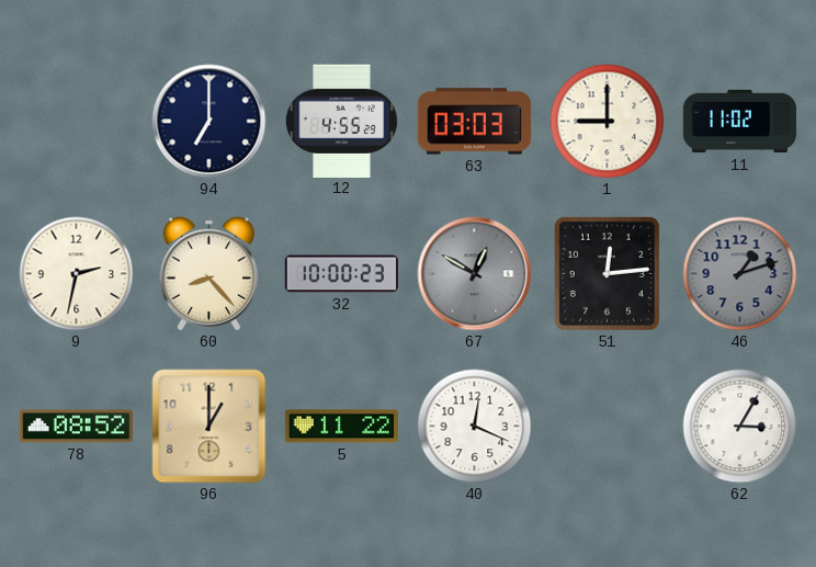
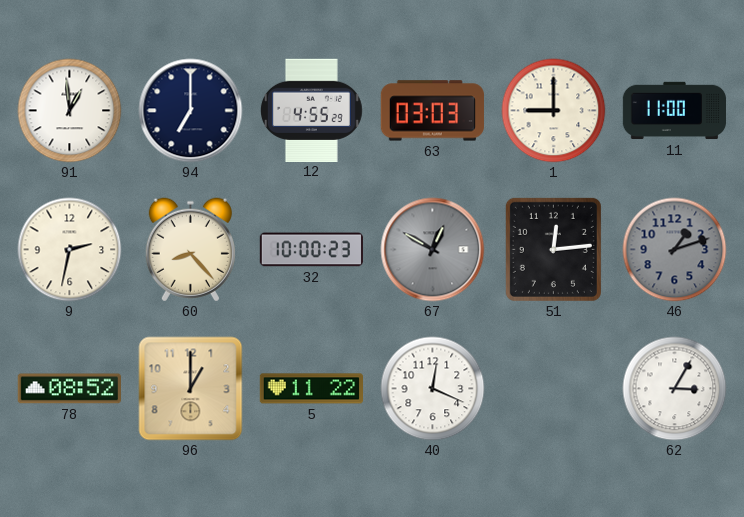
91: none -> 12:59
11: 11:02 -> 11:00
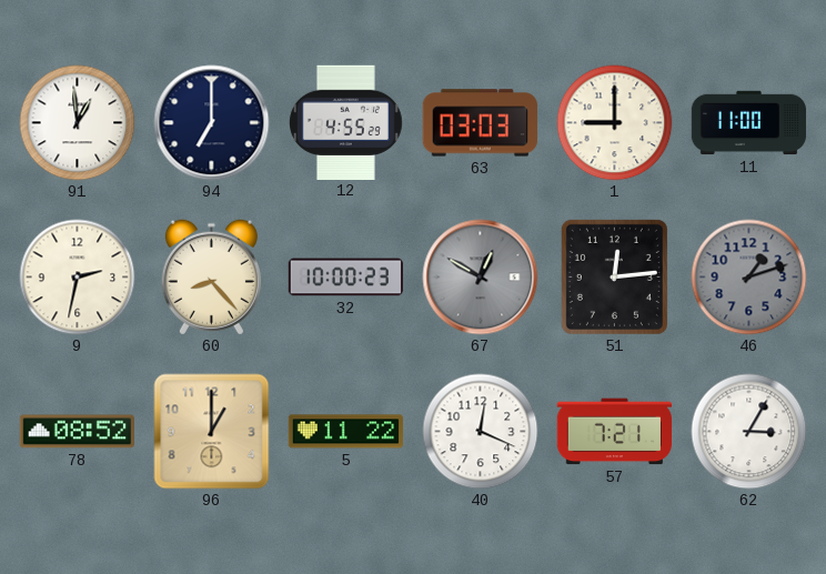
57: none -> 7:21
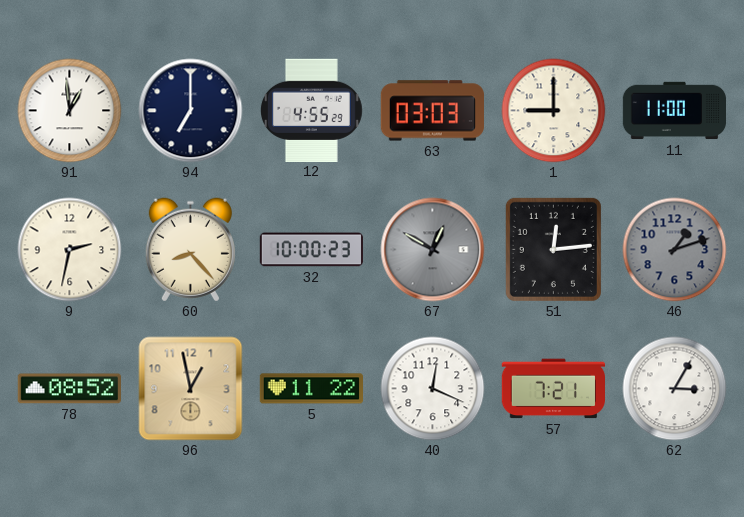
96: 1:00 -> 12:58
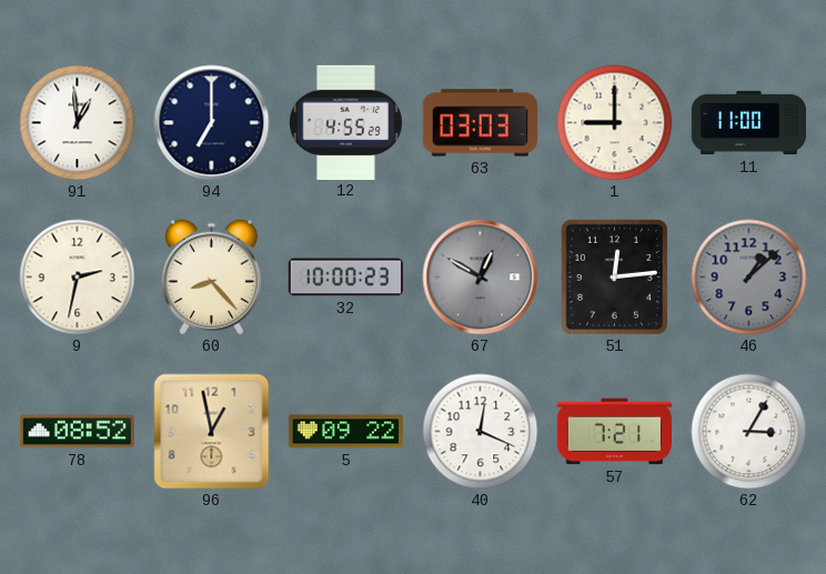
46: 1:12 -> 1:08
5: 11:22 -> 09:22
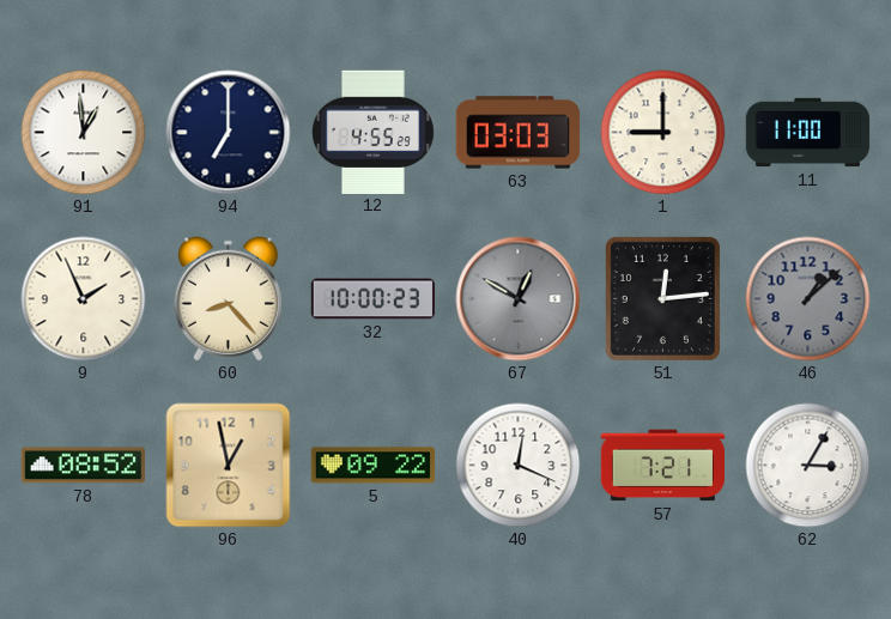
9: 2:32 -> 1:56
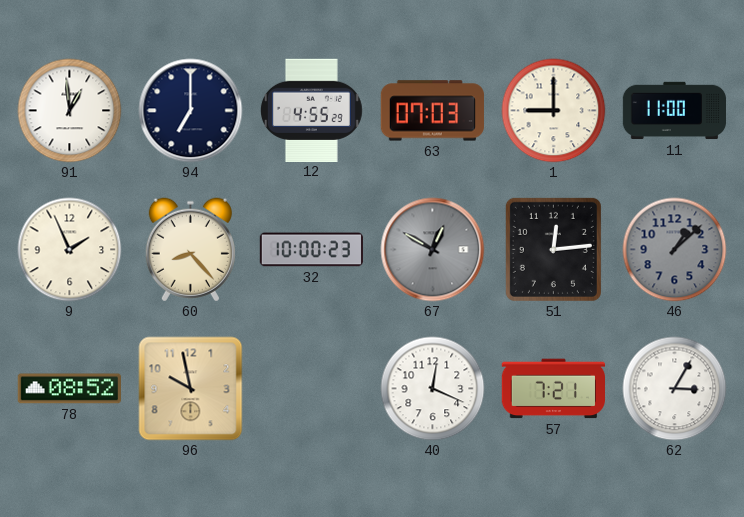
63: 03:03 -> 07:03
96: 12:58 -> 9:58
5: 09:22 -> none
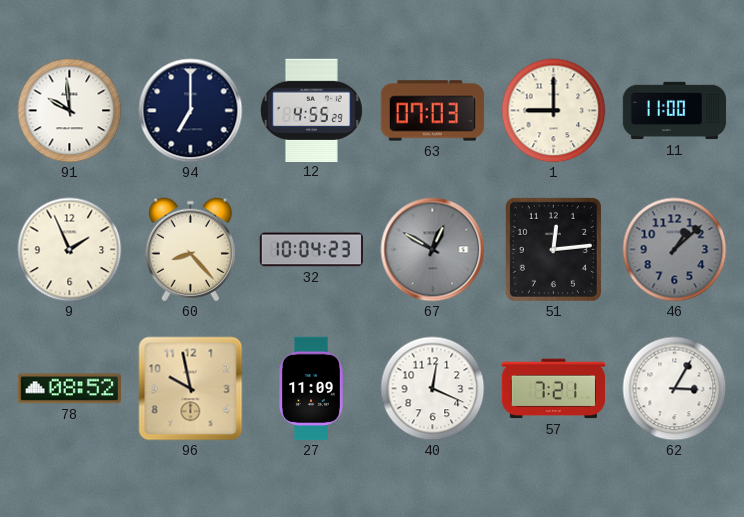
91: 12:59 -> 9:59
32: 10:00 -> 10:04
27: none -> 11:09
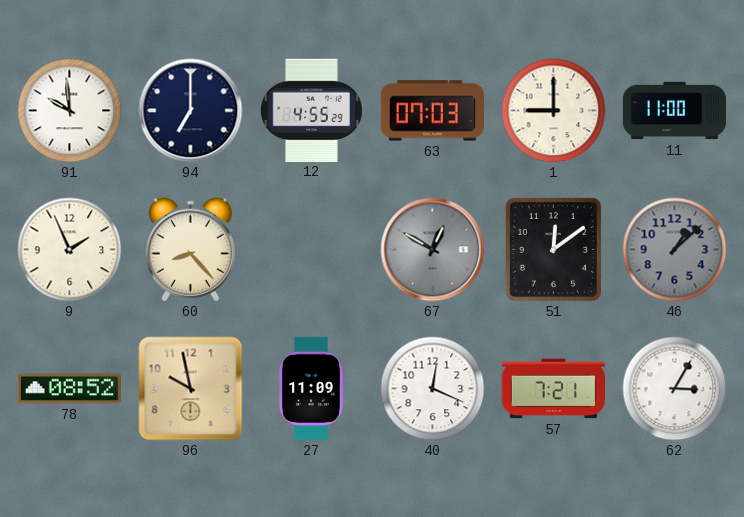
32: 10:04 -> none
51: 12:14 -> 12:09
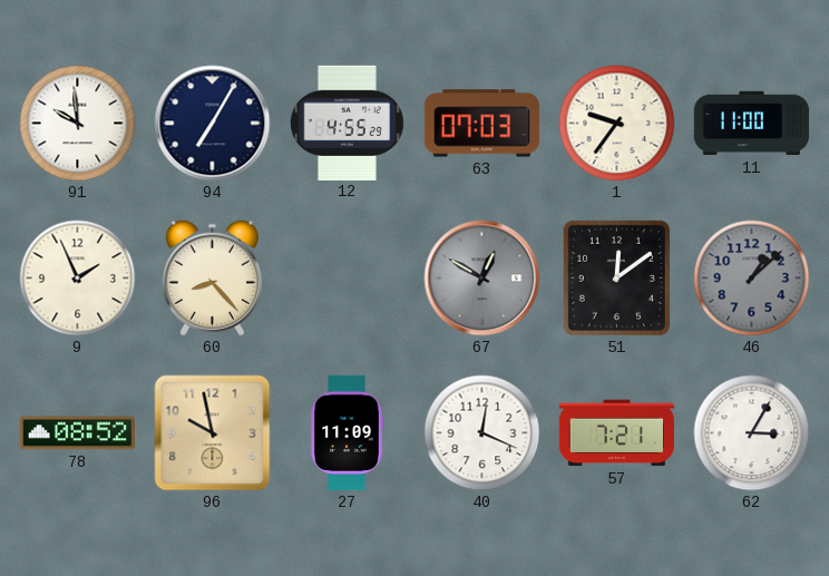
94: 7:00 -> 7:05
1: 9:00 -> 9:36
